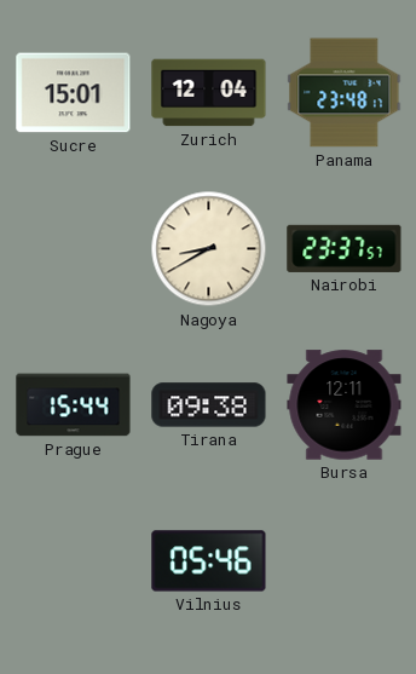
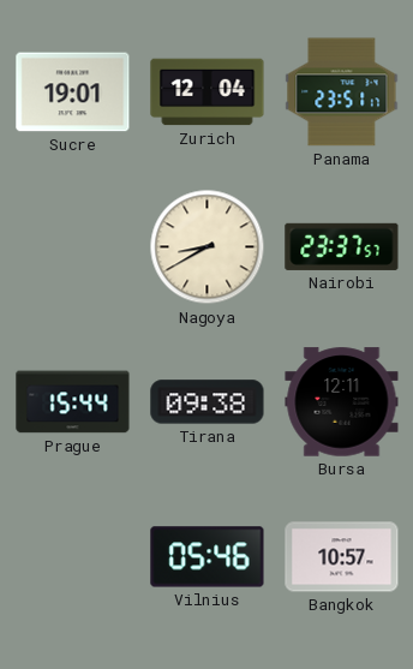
Sucre: 15:01 -> 19:01
Panama: 23:48 -> 23:51
Bangkok: none -> 10:57
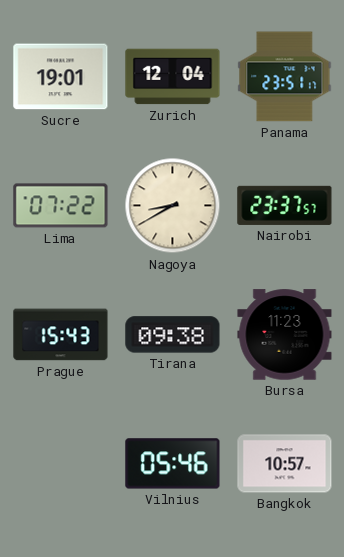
Lima: none -> 07:22
Prague: 15:44 -> 15:43
Bursa: 12:11 -> 11:23
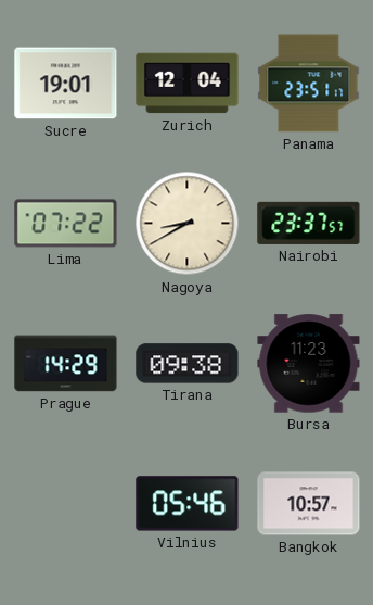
Prague: 15:43 -> 14:29
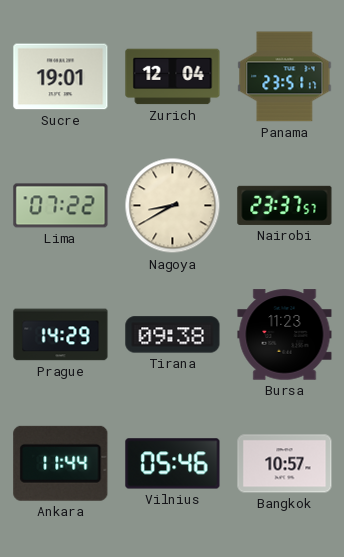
Ankara: none -> 11:44
